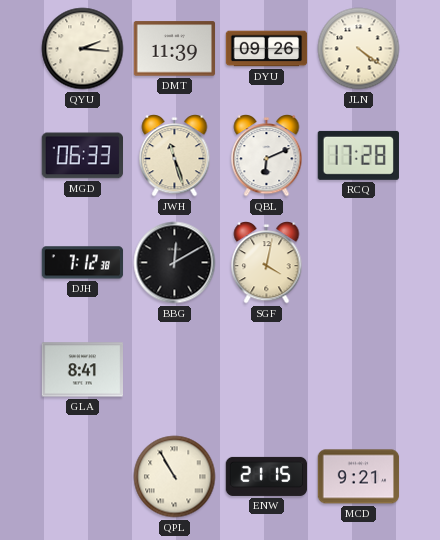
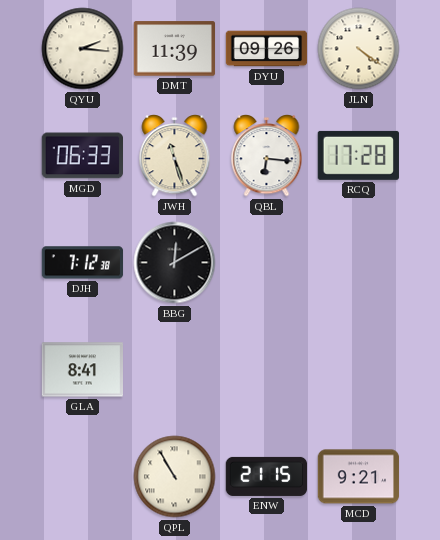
QBL: 6:11 -> 6:16
SGF: 4:02 -> none
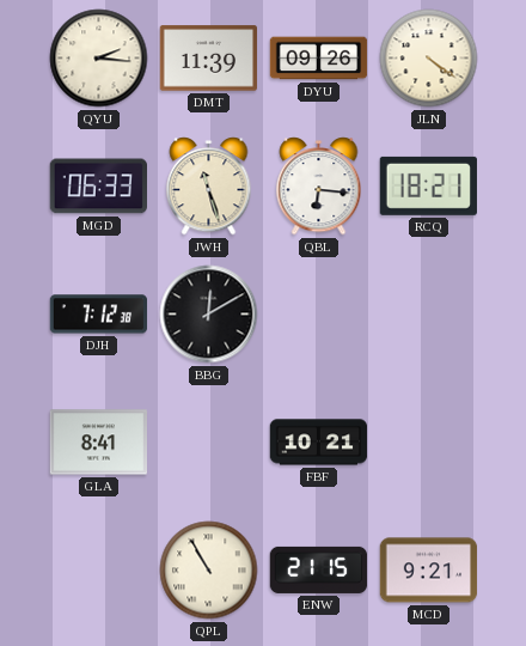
RCQ: 17:28 -> 18:21
FBF: none -> 10:21
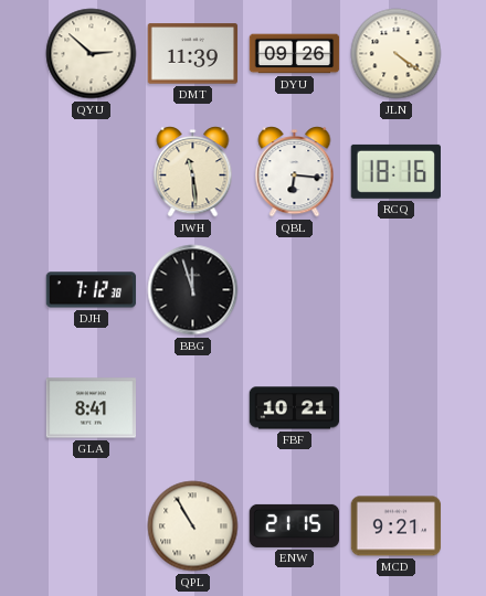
QYU: 2:16 -> 2:52
MGD: 06:33 -> none
JWH: 11:27 -> 11:29
RCQ: 18:21 -> 18:16
BBG: 12:10 -> 11:57
